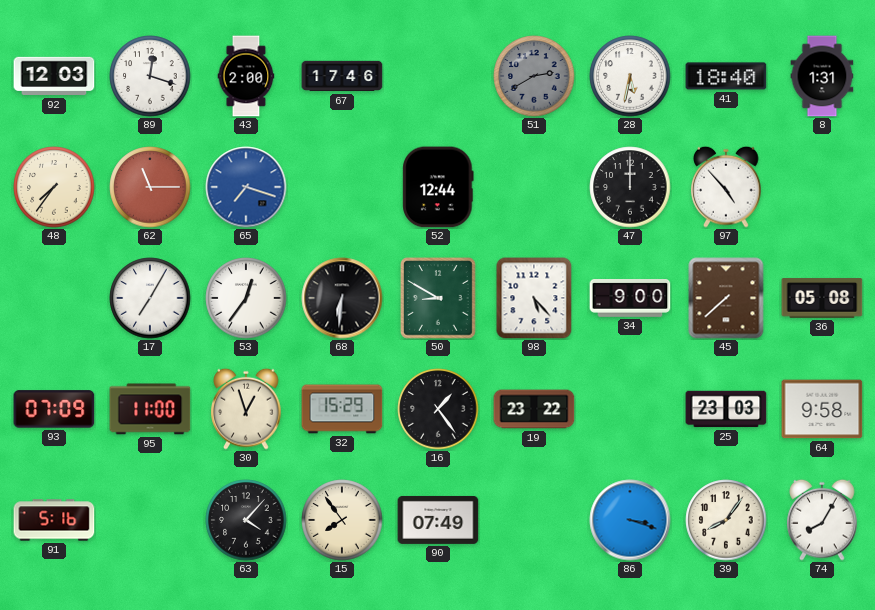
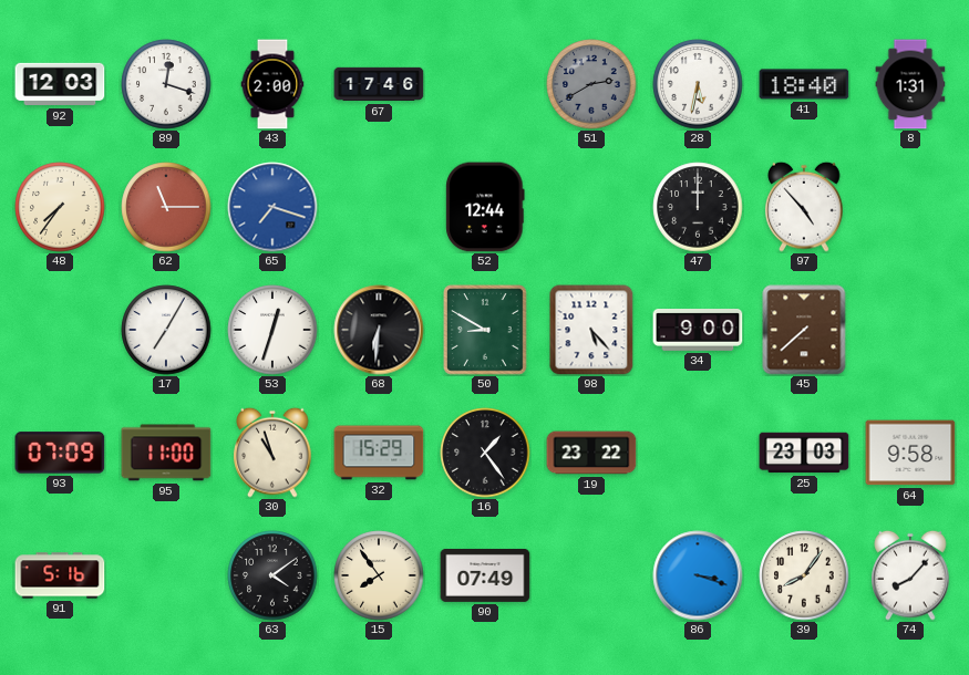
53: 12:36 -> 12:33
36: 05:08 -> none
30: 12:57 -> 10:57
63: 4:07 -> 4:09
74: 8:05 -> 8:07
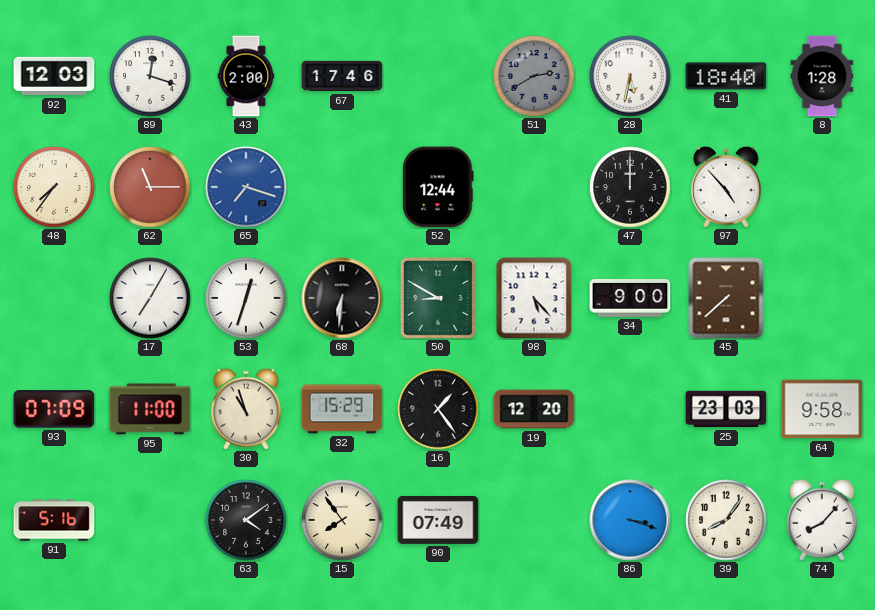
8: 1:31 -> 1:28
19: 23:22 -> 12:20
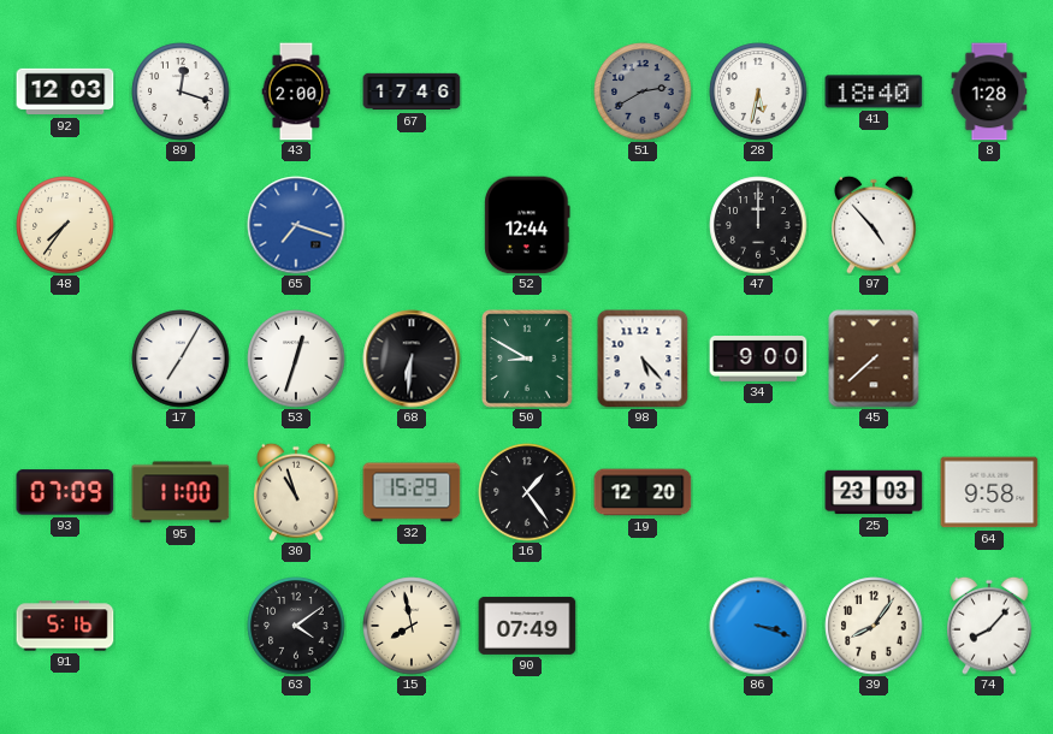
62: 11:15 -> none
15: 7:54 -> 7:58
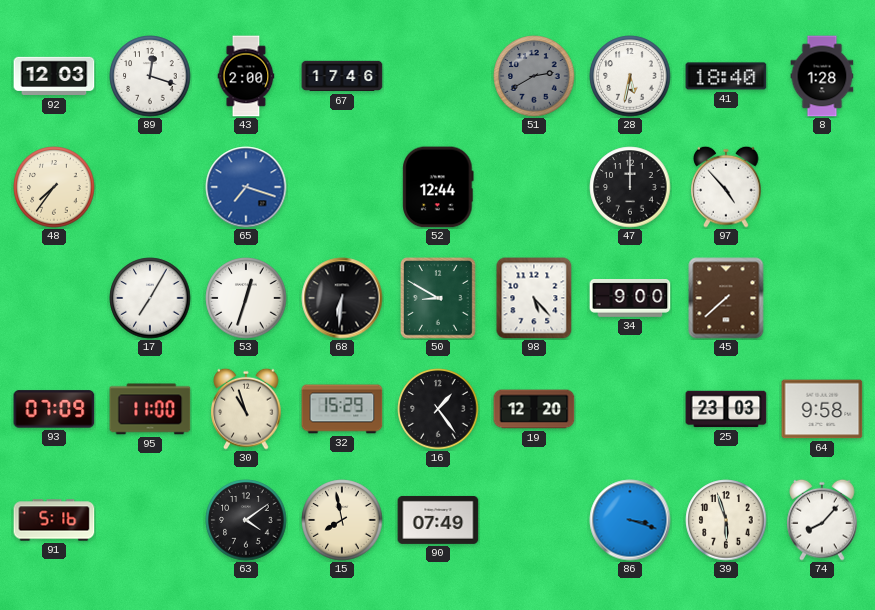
39: 8:06 -> 5:57
